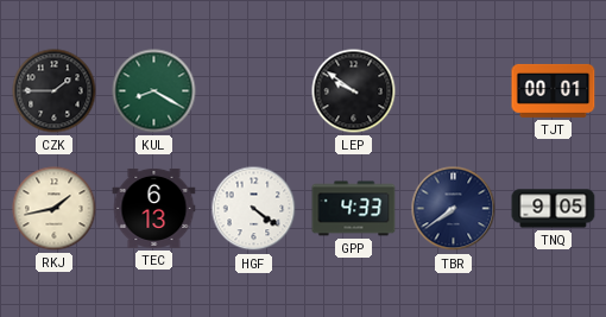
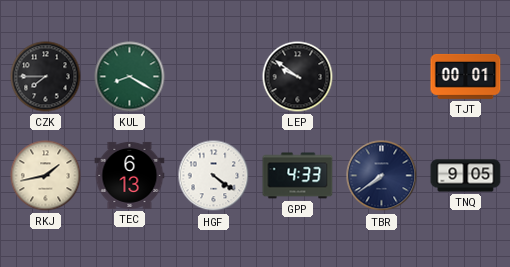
CZK: 1:45 -> 7:45
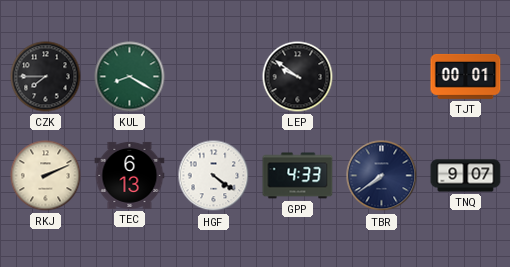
RKJ: 1:43 -> 2:11
TNQ: 9:05 -> 9:07
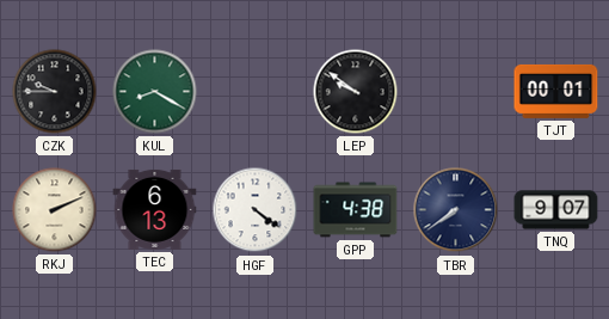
CZK: 7:45 -> 9:45
GPP: 4:33 -> 4:38
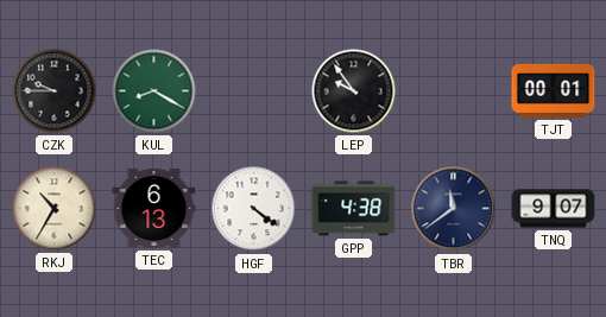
LEP: 9:51 -> 9:54
RKJ: 2:11 -> 10:35
TBR: 7:39 -> 11:39
